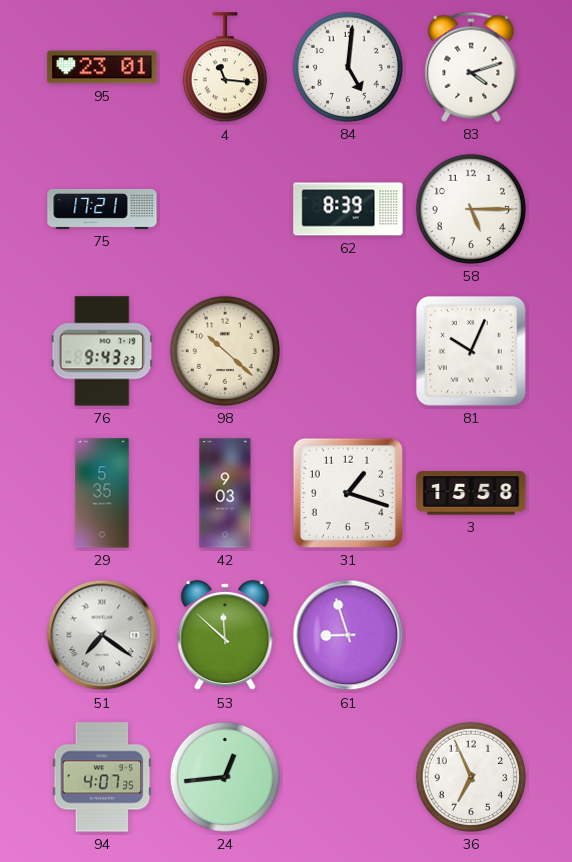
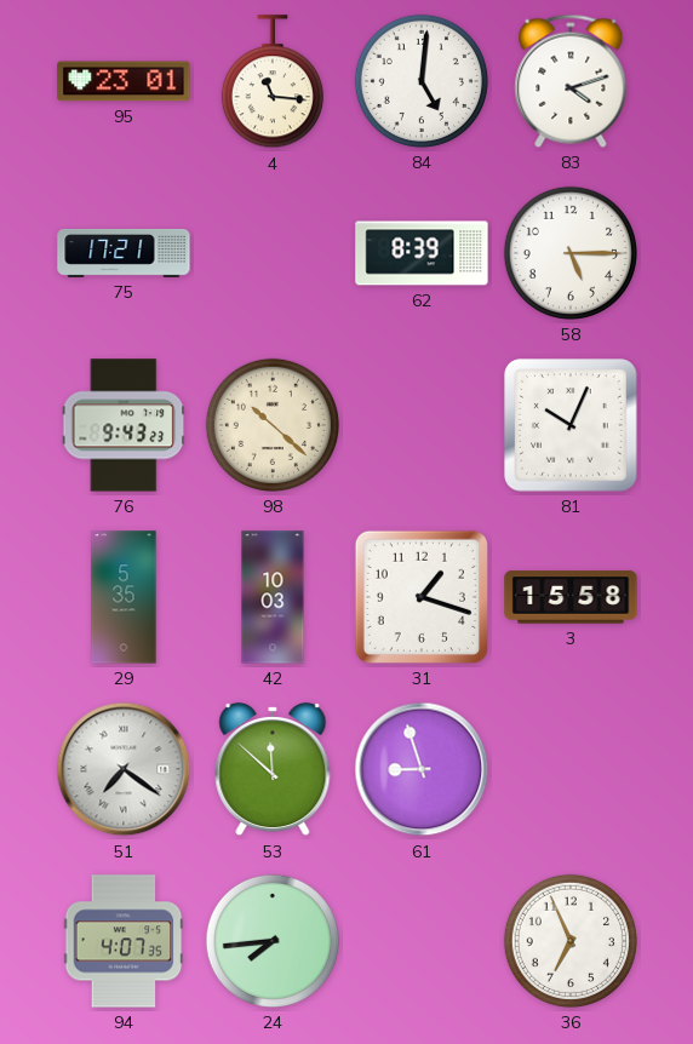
42: 9:03 -> 10:03
24: 12:44 -> 7:44
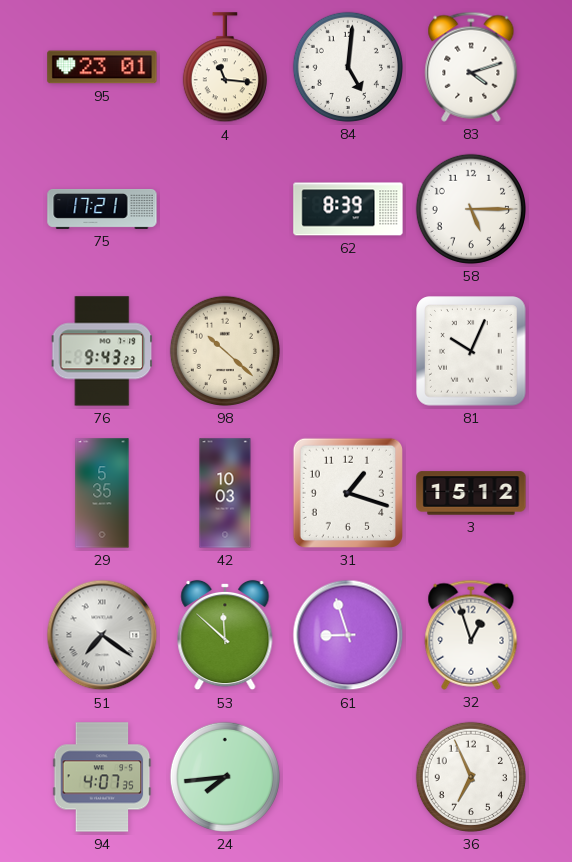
3: 15:58 -> 15:12
32: none -> 12:57
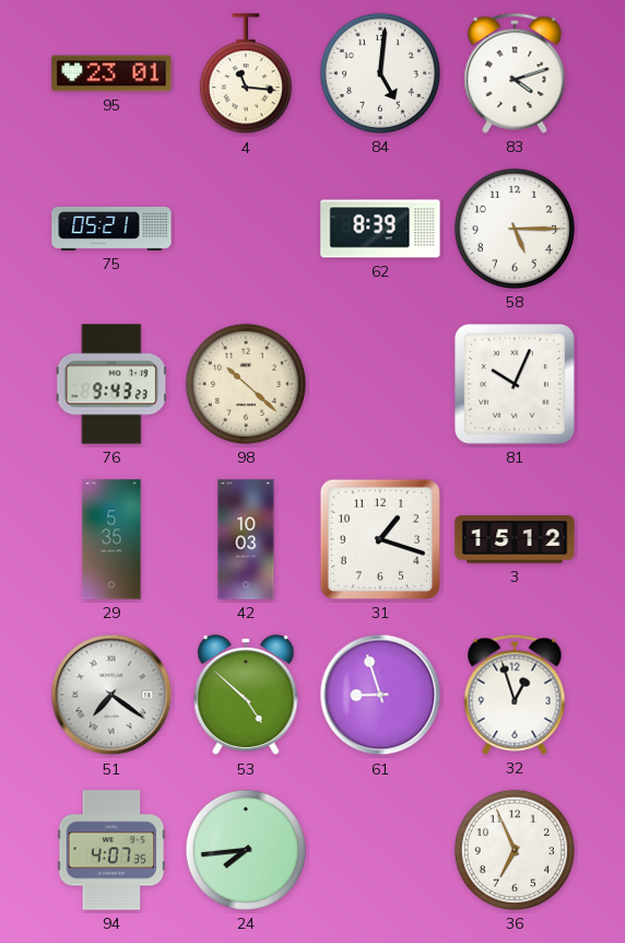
75: 17:21 -> 05:21
53: 11:52 -> 4:52
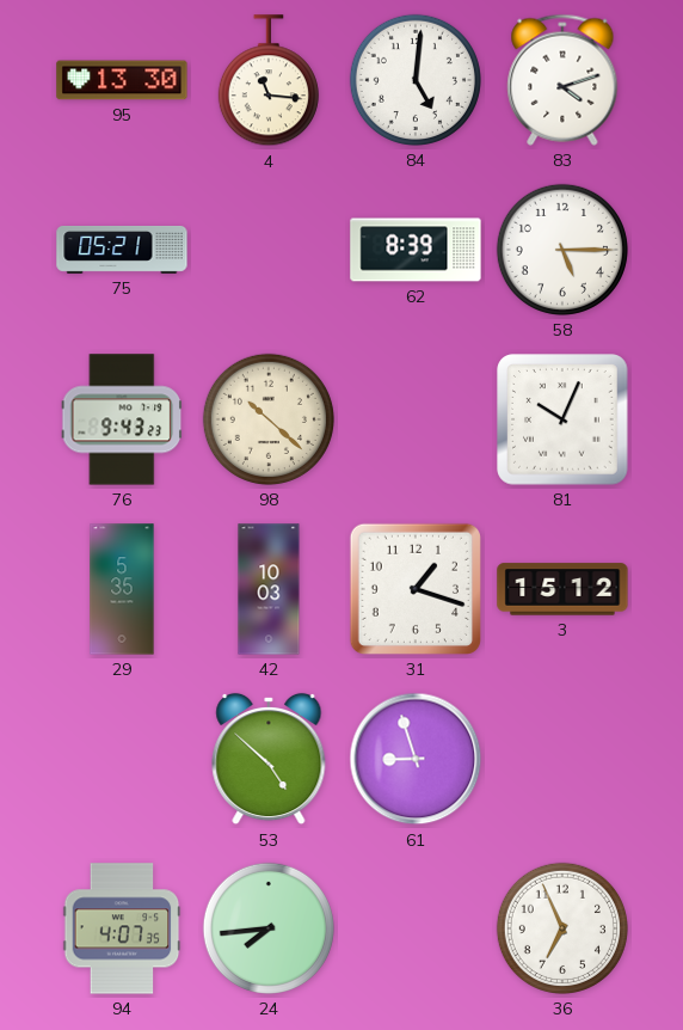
95: 23:01 -> 13:30
51: 7:21 -> none
32: 12:57 -> none
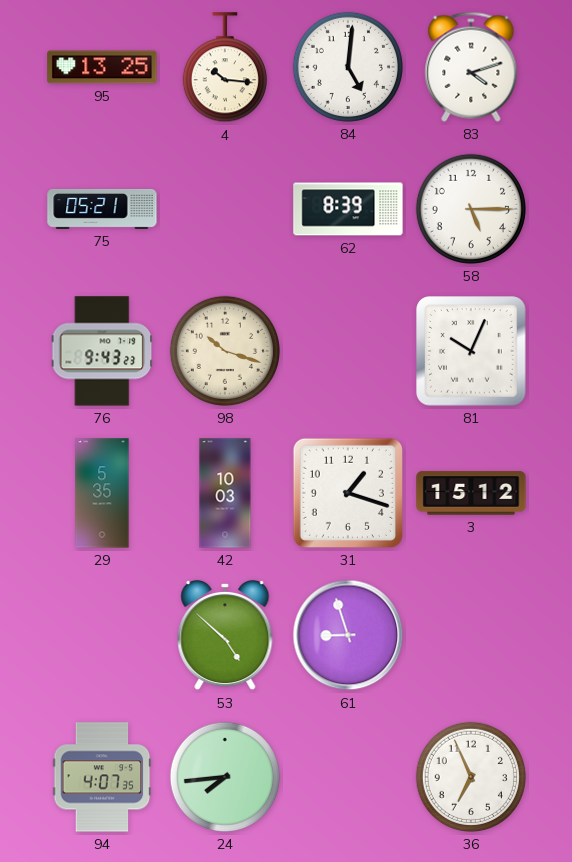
95: 13:30 -> 13:25
4: 11:16 -> 10:16
98: 10:22 -> 10:18
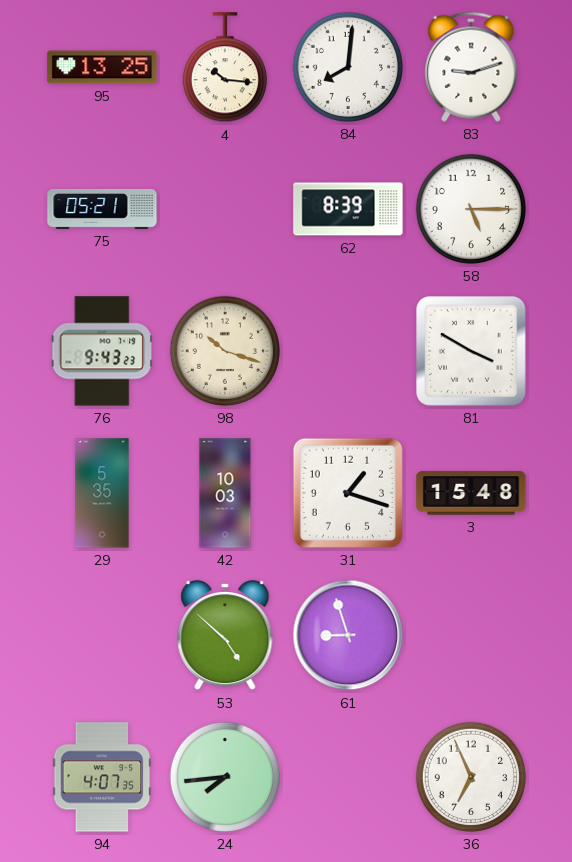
84: 5:01 -> 8:01
83: 4:12 -> 9:12
81: 10:04 -> 3:50
3: 15:12 -> 15:48
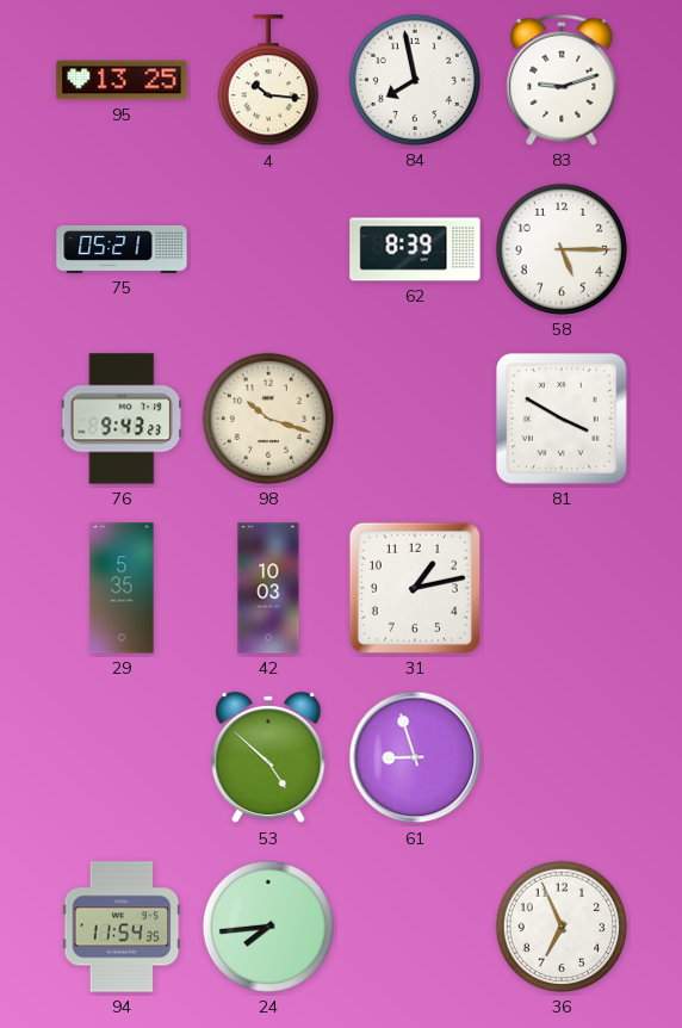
84: 8:01 -> 7:58
31: 1:18 -> 1:13
3: 15:48 -> none
94: 4:07 -> 11:54
